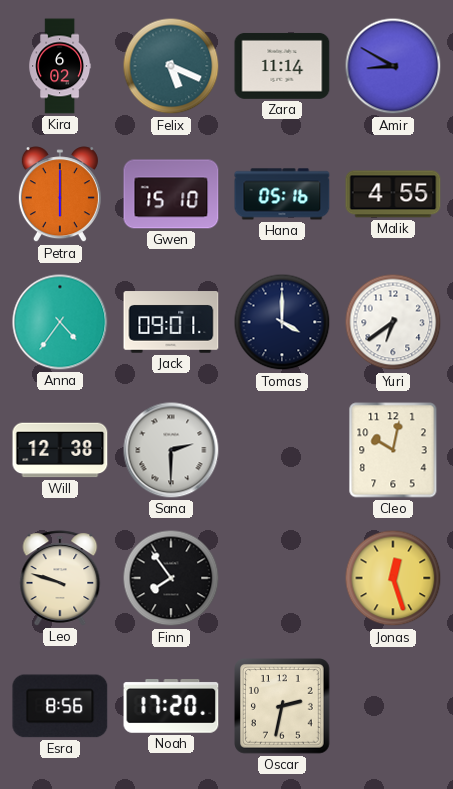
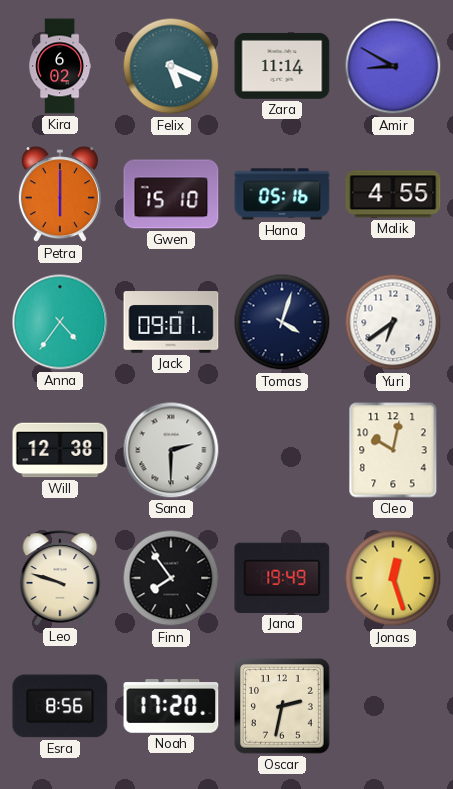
Tomas: 4:00 -> 4:03
Jana: none -> 19:49
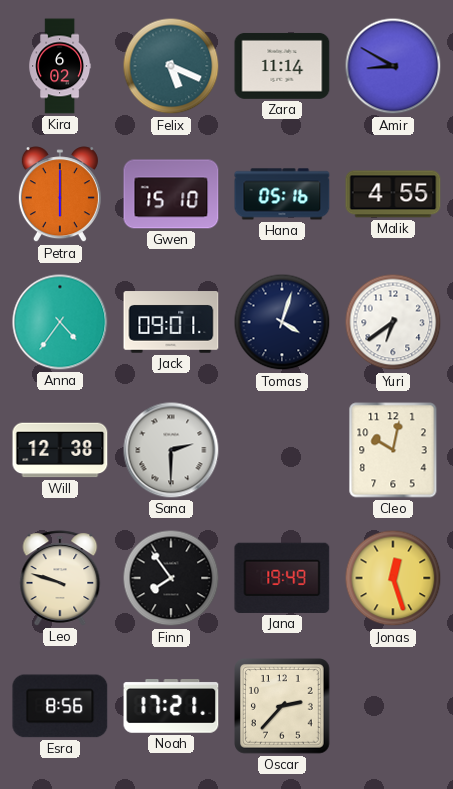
Noah: 17:20 -> 17:21
Oscar: 2:32 -> 2:37
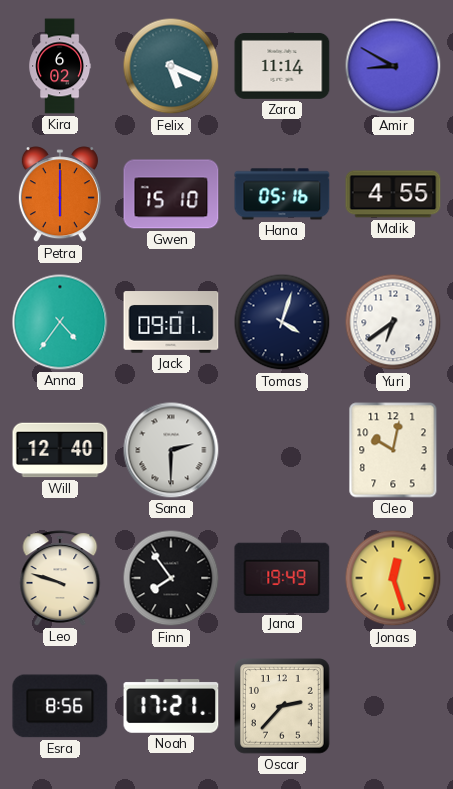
Will: 12:38 -> 12:40
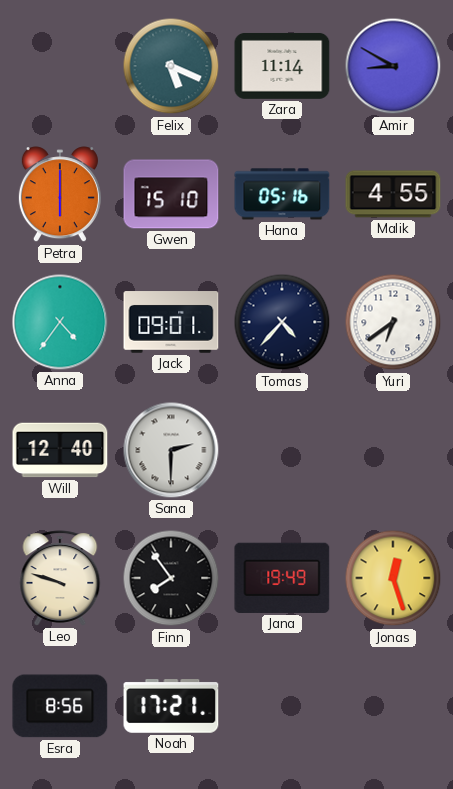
Kira: 6:02 -> none
Tomas: 4:03 -> 4:37
Cleo: 10:02 -> none
Oscar: 2:37 -> none
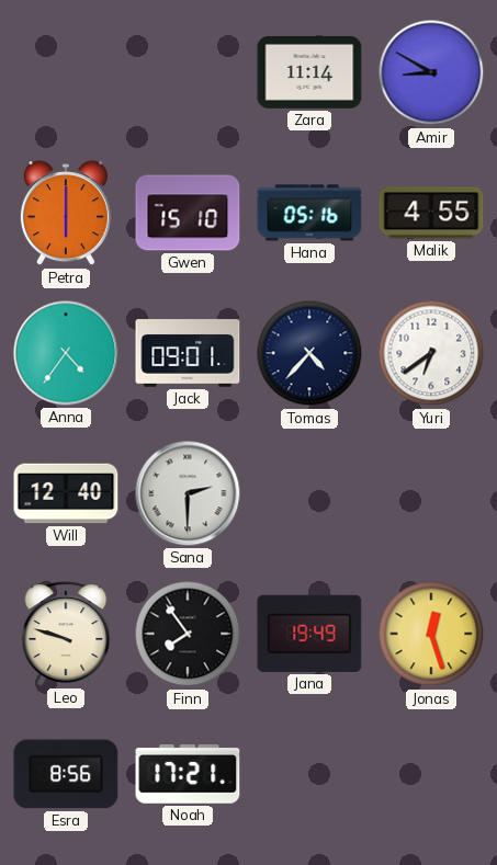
Felix: 5:19 -> none
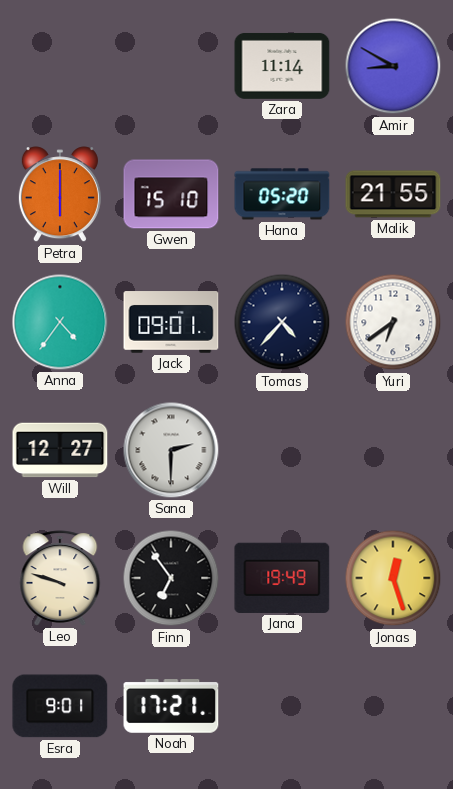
Hana: 05:16 -> 05:20
Malik: 4:55 -> 21:55
Will: 12:40 -> 12:27
Finn: 7:54 -> 6:54
Esra: 8:56 -> 9:01
